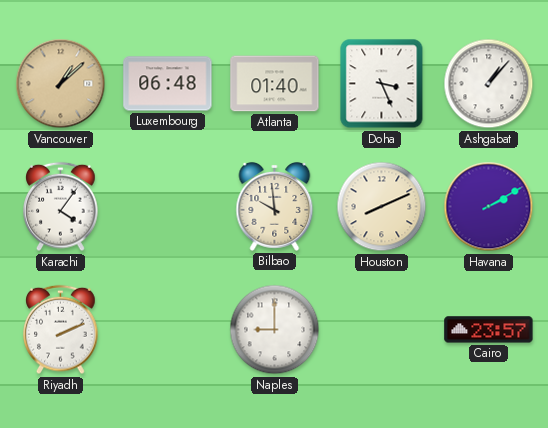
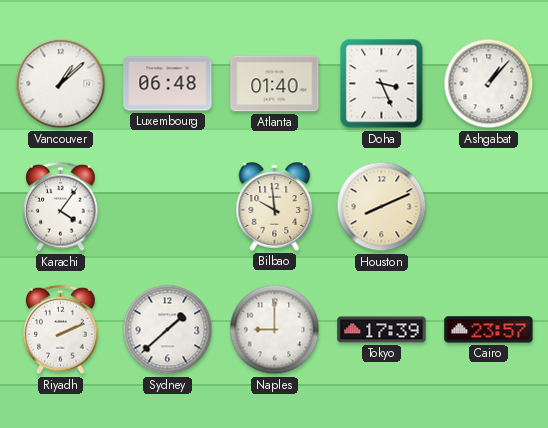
Vancouver dial: champagne -> white
Havana: 2:10 -> none
Sydney: none -> 1:38
Tokyo: none -> 17:39
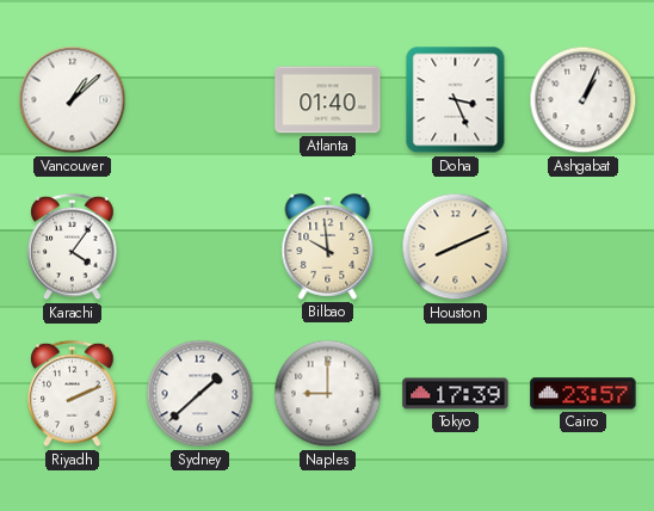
Luxembourg: 06:48 -> none
Ashgabat: 1:07 -> 1:04
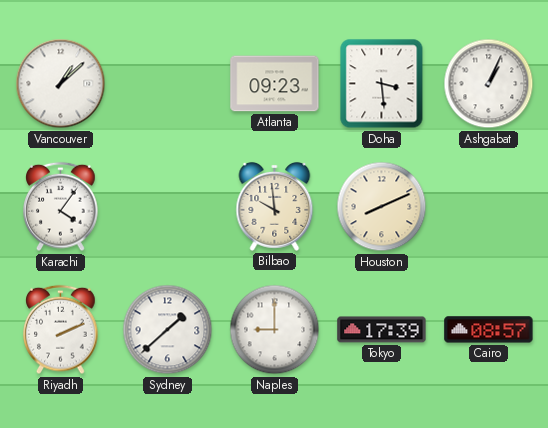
Atlanta: 01:40 -> 09:23
Doha: 3:26 -> 3:29
Cairo: 23:57 -> 08:57
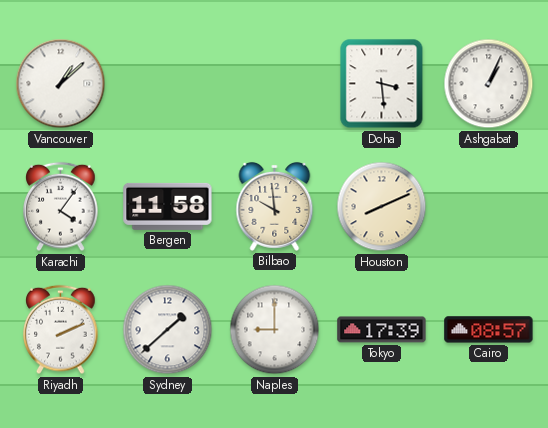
Atlanta: 09:23 -> none
Bergen: none -> 11:58
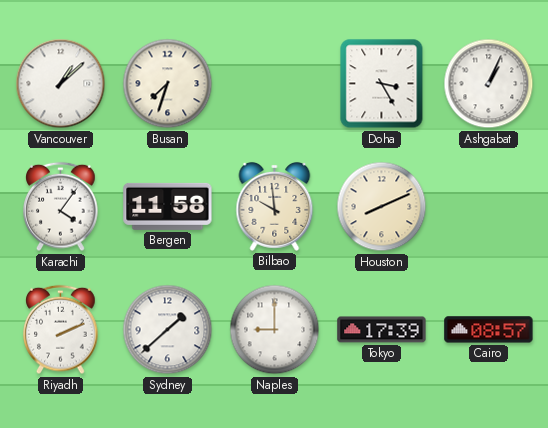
Busan: none -> 7:33
Doha: 3:29 -> 3:25
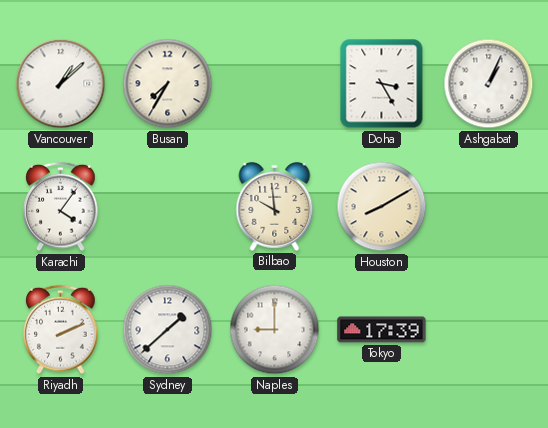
Busan: 7:33 -> 7:35
Bergen: 11:58 -> none
Houston: 8:11 -> 8:10
Cairo: 08:57 -> none
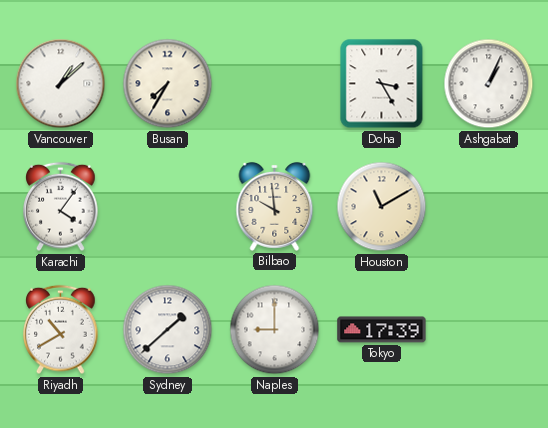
Houston: 8:10 -> 11:10
Riyadh: 2:11 -> 10:40
